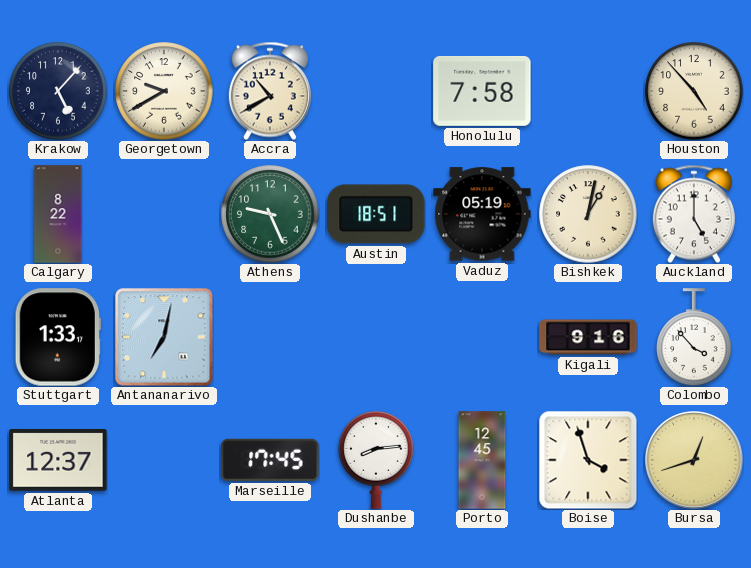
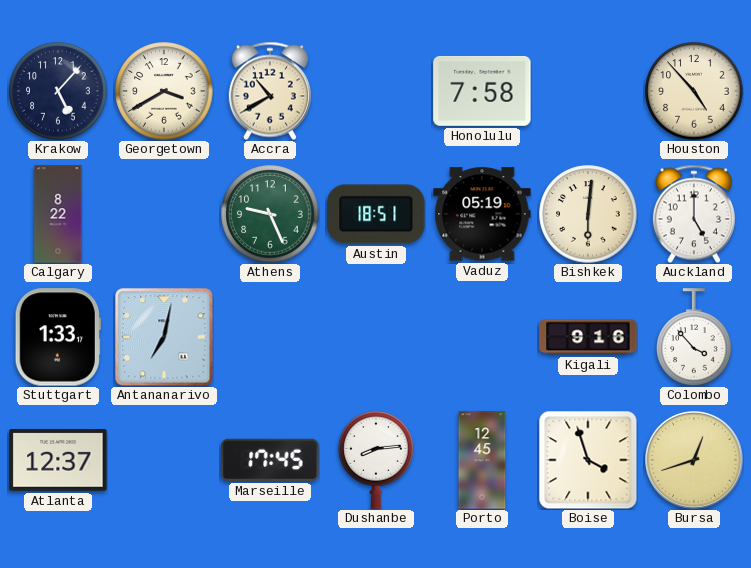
Georgetown: 9:40 -> 3:40
Bishkek: 1:02 -> 6:01
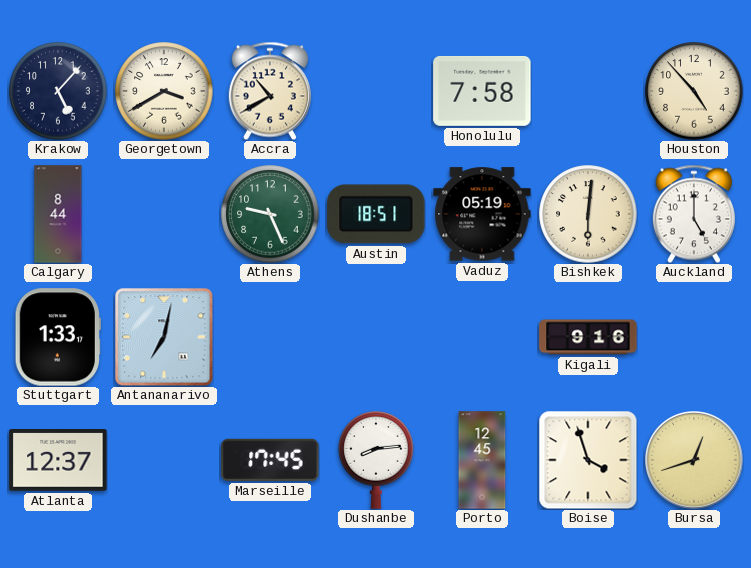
Calgary: 8:22 -> 8:44
Colombo: 3:53 -> none
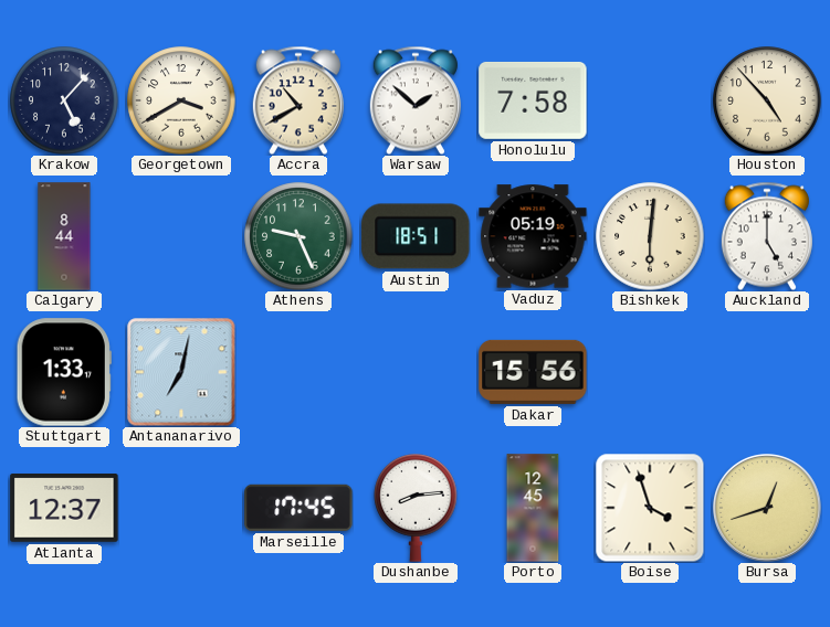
Warsaw: none -> 1:52
Dakar: none -> 15:56
Kigali: 9:16 -> none
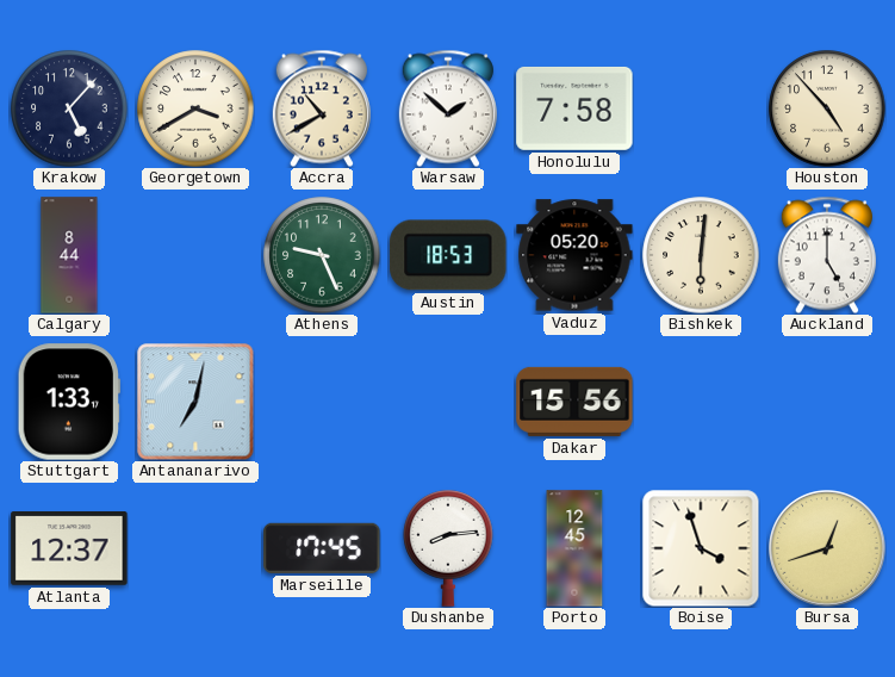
Austin: 18:51 -> 18:53
Vaduz: 05:19 -> 05:20
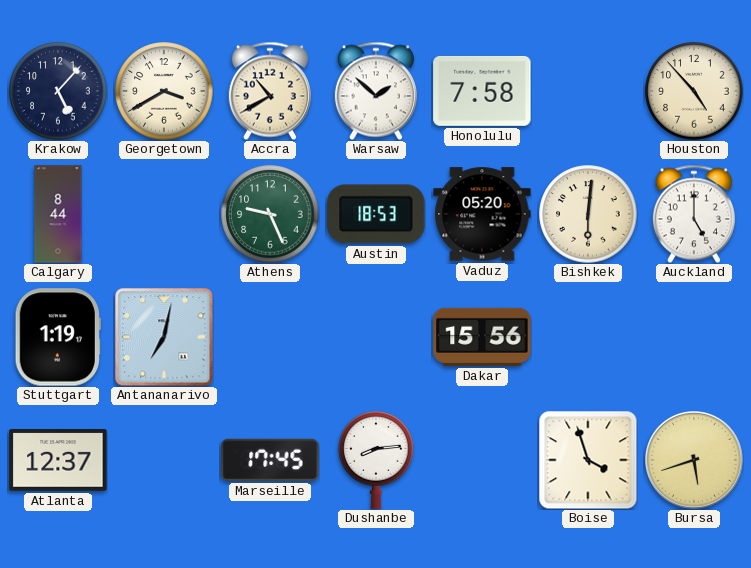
Stuttgart: 1:33 -> 1:19
Porto: 12:45 -> none
Bursa: 12:42 -> 5:42
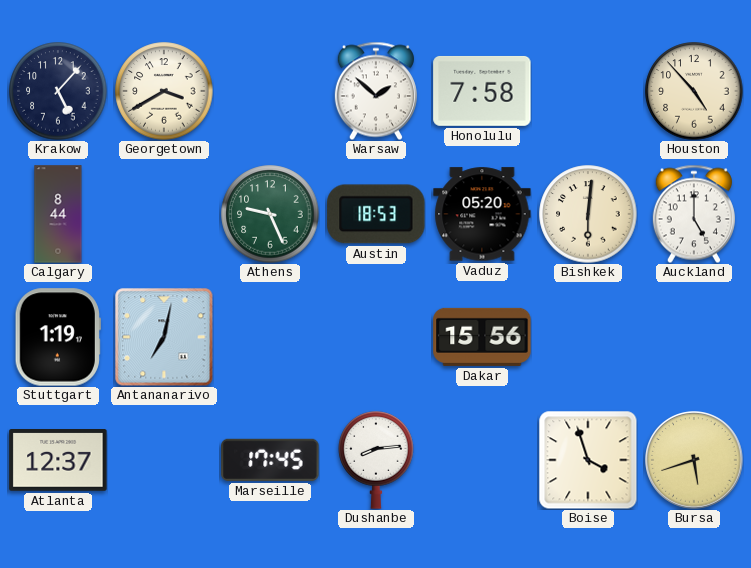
Accra: 10:40 -> none
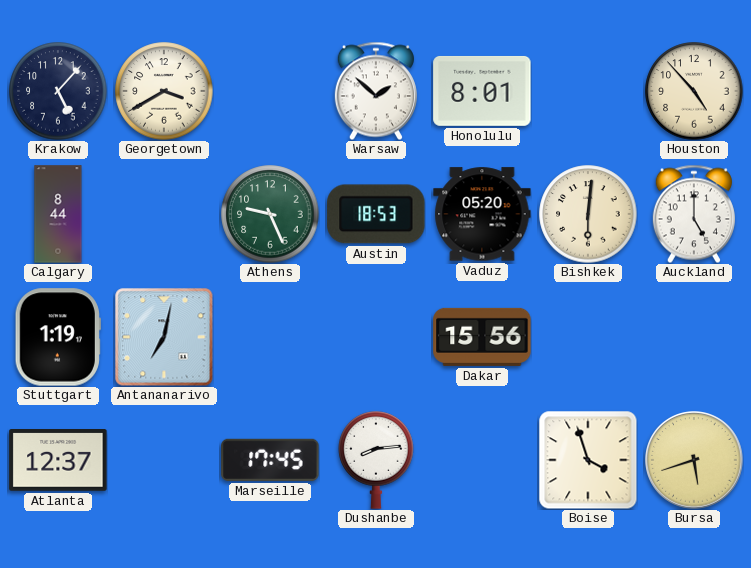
Honolulu: 7:58 -> 8:01
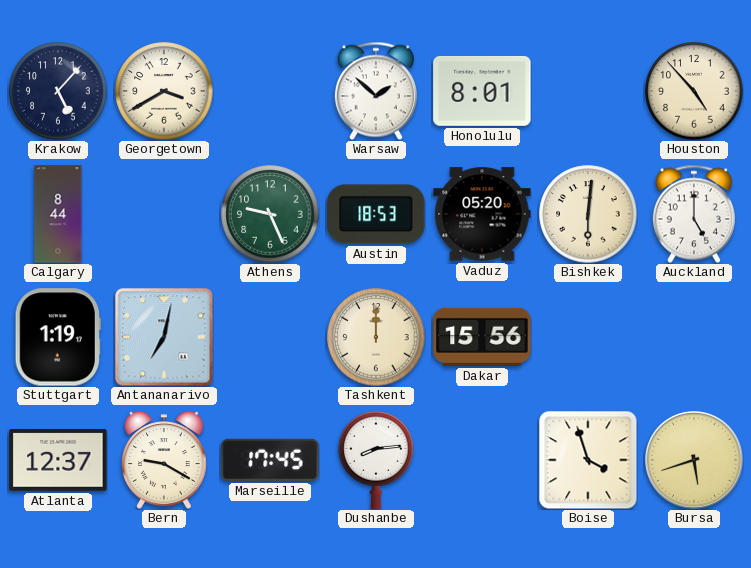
Tashkent: none -> 12:00
Bern: none -> 9:20
